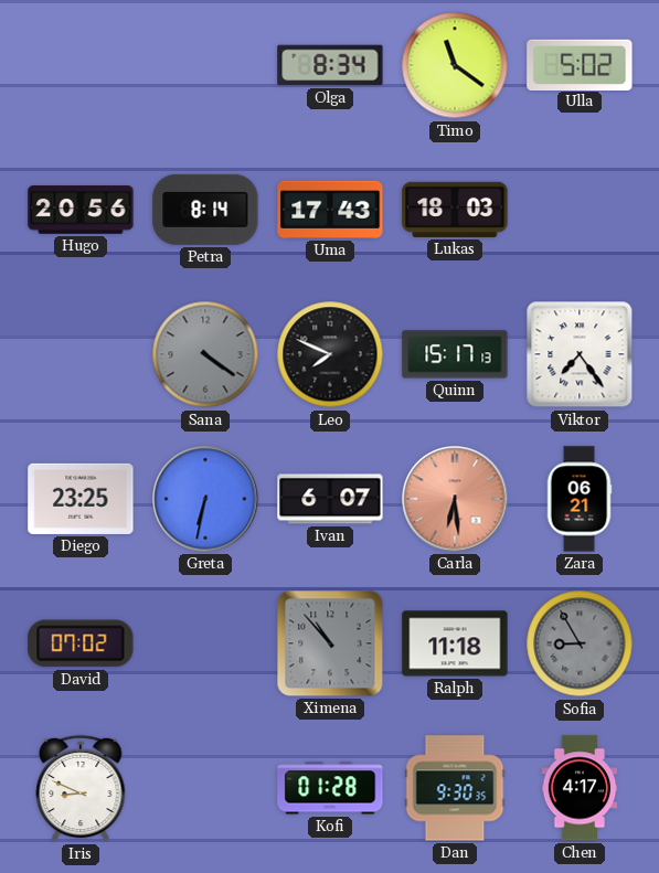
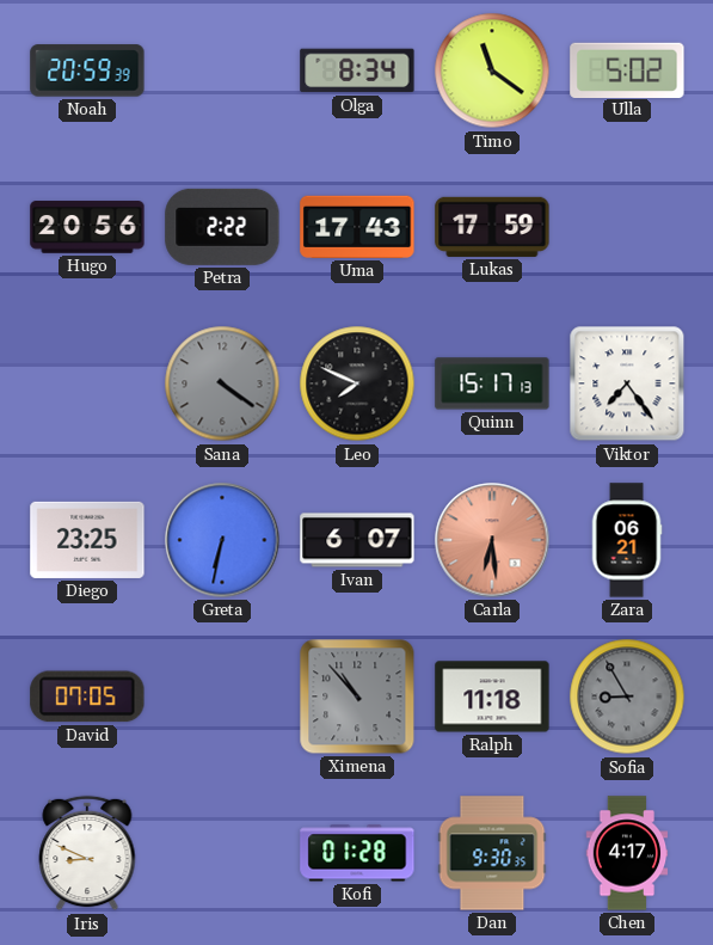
Noah: none -> 20:59
Petra: 8:14 -> 2:22
Lukas: 18:03 -> 17:59
David: 07:02 -> 07:05
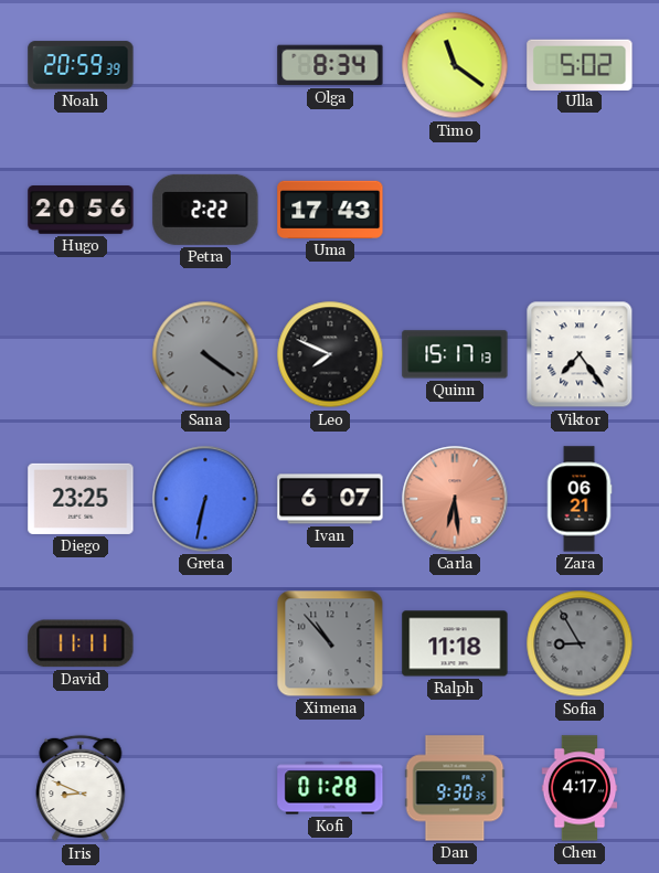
Lukas: 17:59 -> none
David: 07:05 -> 11:11
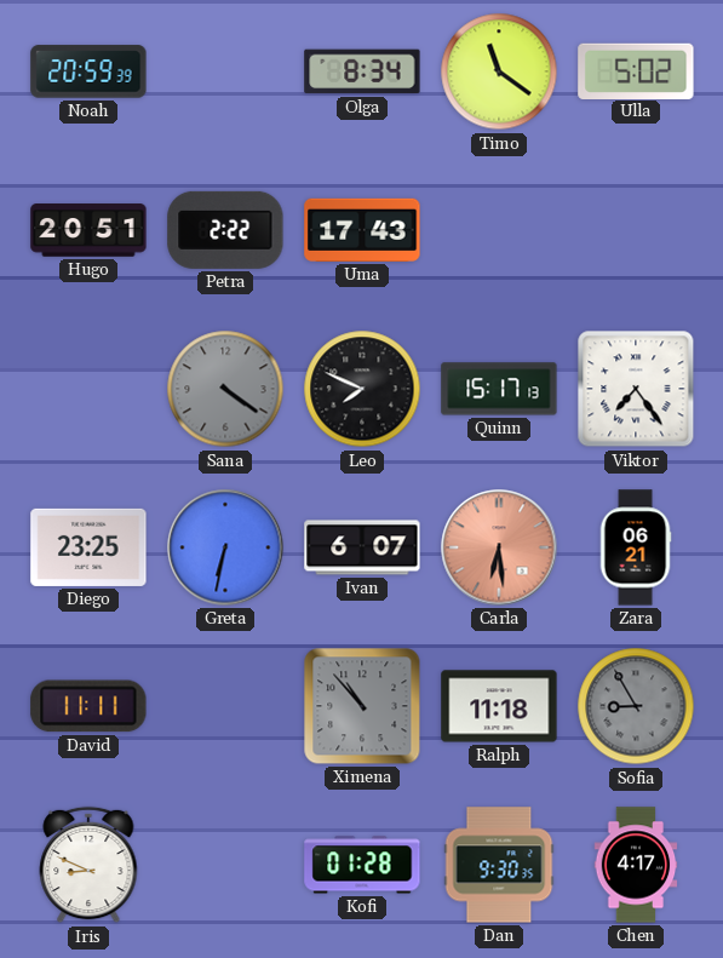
Hugo: 20:56 -> 20:51
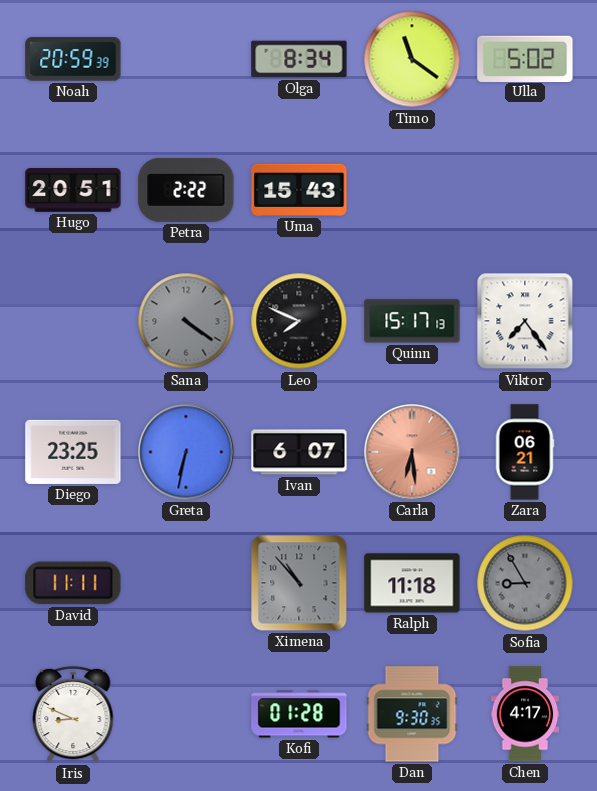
Uma: 17:43 -> 15:43
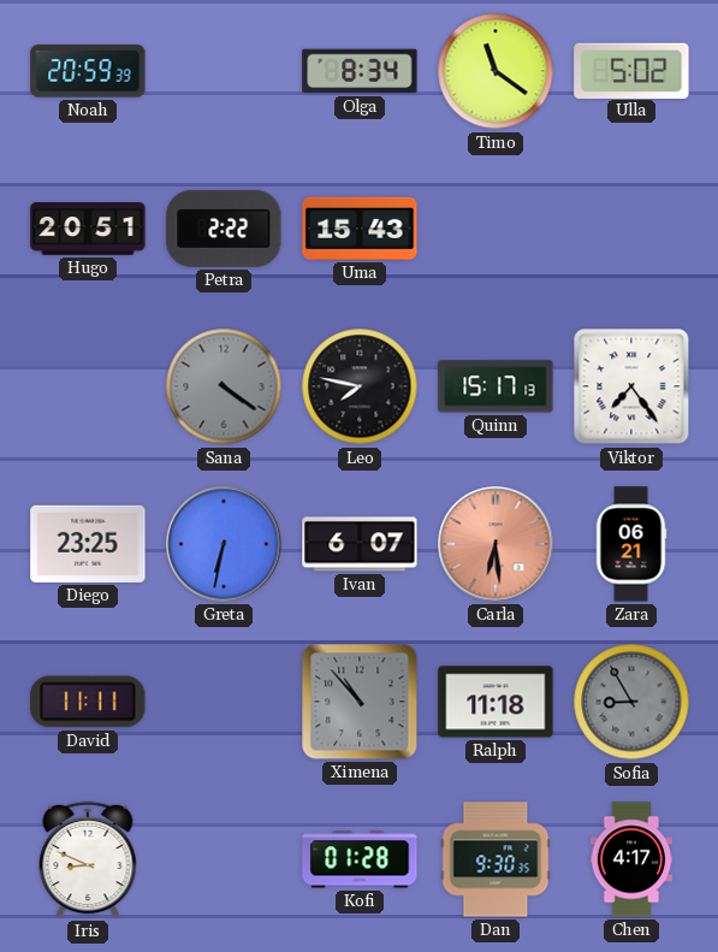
Leo: 7:49 -> 7:47
